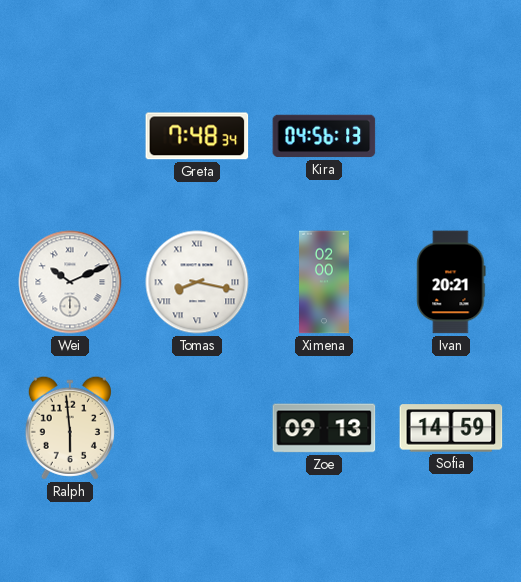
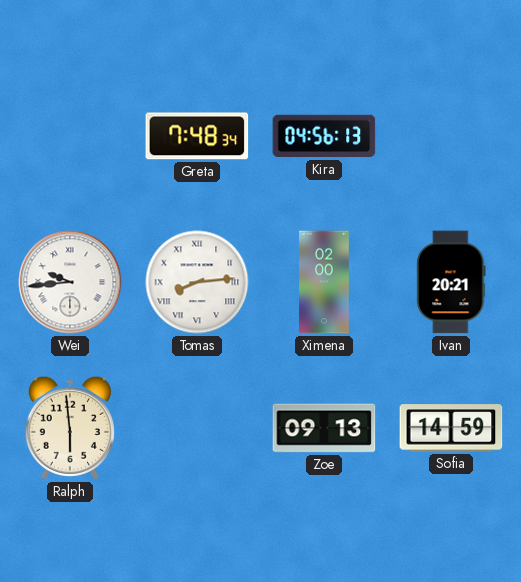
Wei: 10:11 -> 9:44
Tomas: 8:17 -> 8:14
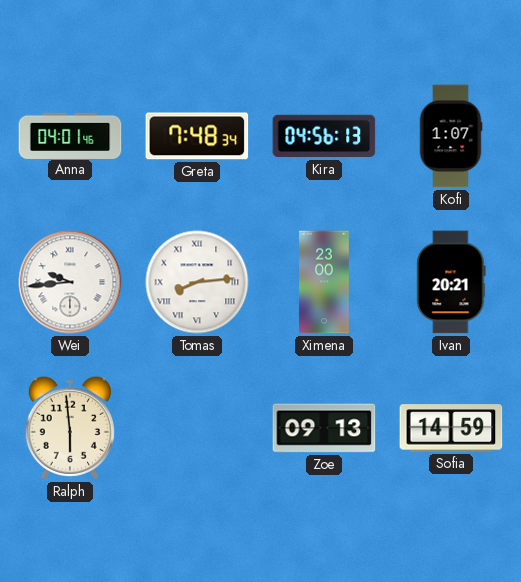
Anna: none -> 04:01
Kofi: none -> 1:07
Ximena: 02:00 -> 23:00
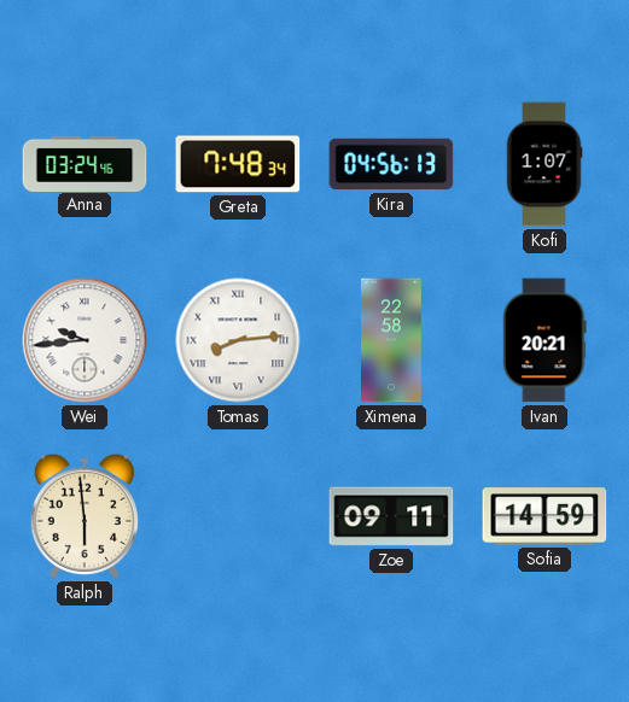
Anna: 04:01 -> 03:24
Ximena: 23:00 -> 22:58
Zoe: 09:13 -> 09:11
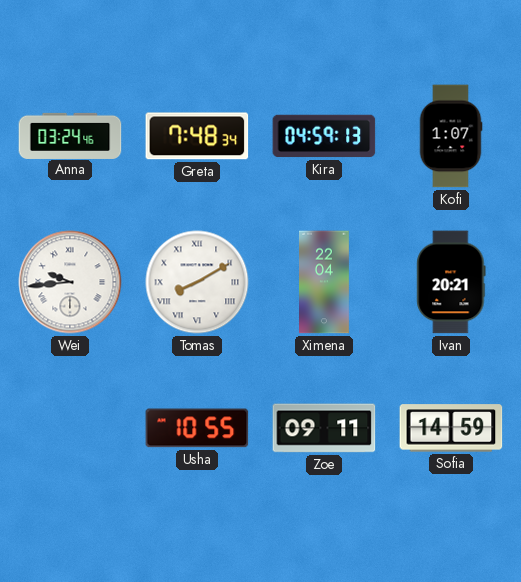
Kira: 04:56 -> 04:59
Tomas: 8:14 -> 8:10
Ximena: 22:58 -> 22:04
Ralph: 5:59 -> none
Usha: none -> 10:55
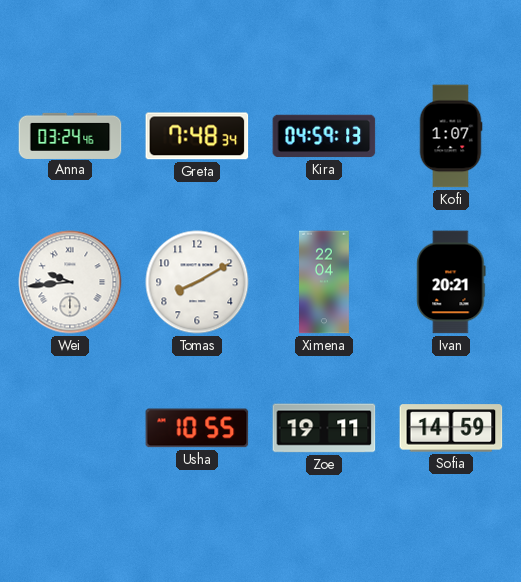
Tomas numerals: Roman -> Arabic
Zoe: 09:11 -> 19:11
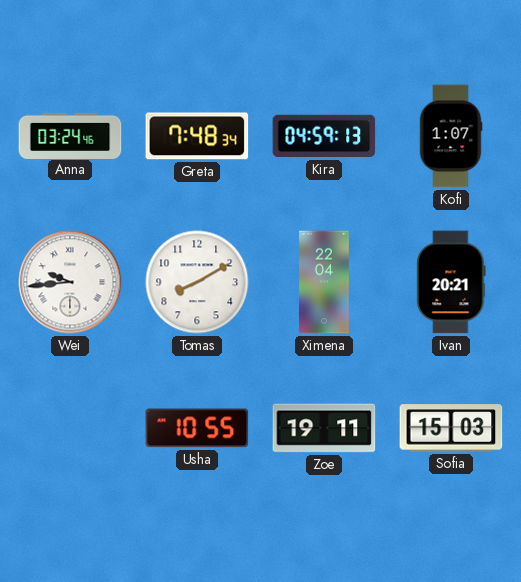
Sofia: 14:59 -> 15:03
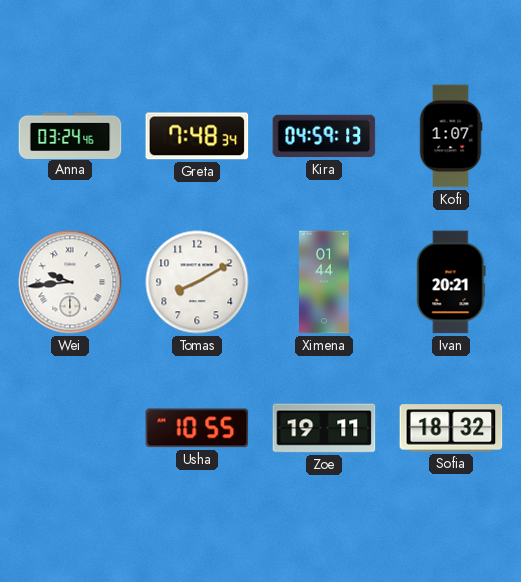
Ximena: 22:04 -> 01:44
Sofia: 15:03 -> 18:32
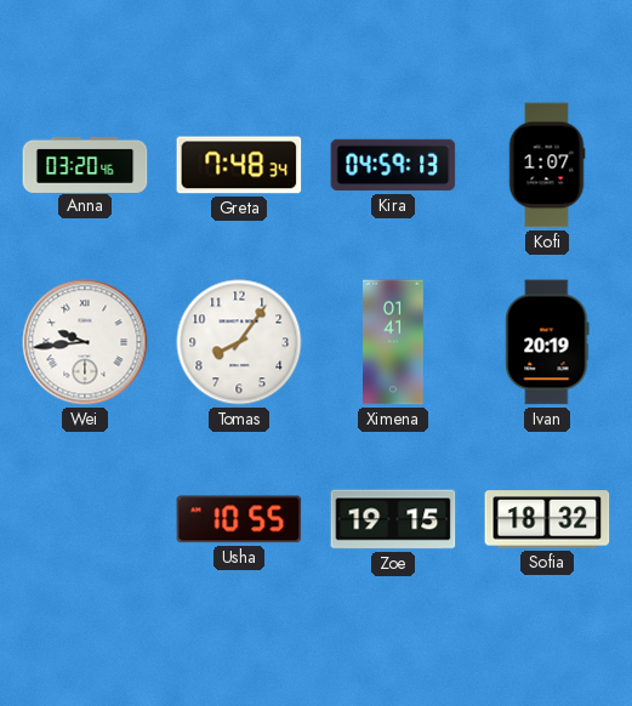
Anna: 03:24 -> 03:20
Tomas: 8:10 -> 8:06
Ximena: 01:44 -> 01:41
Ivan: 20:21 -> 20:19
Zoe: 19:11 -> 19:15
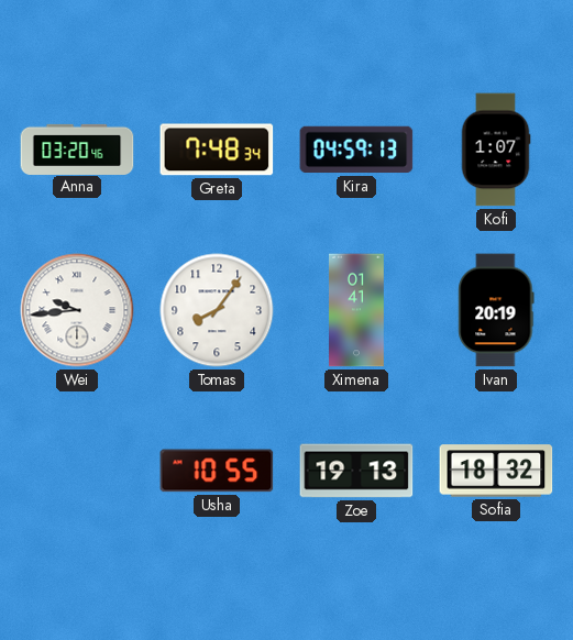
Zoe: 19:15 -> 19:13
